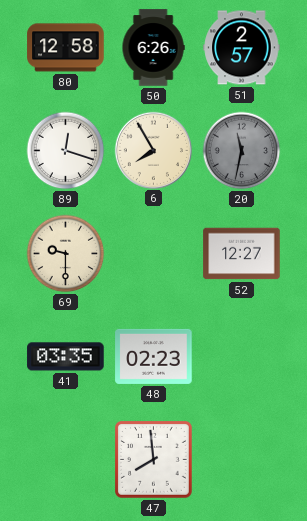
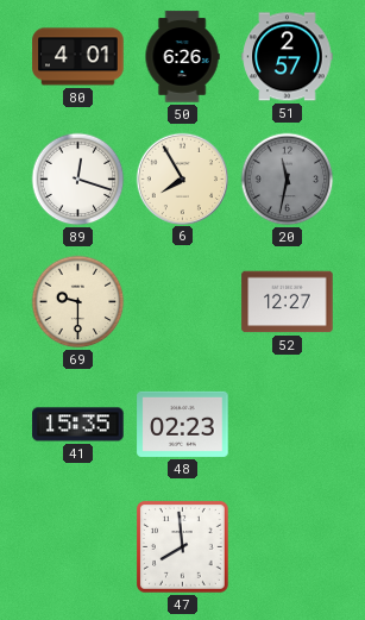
80: 12:58 -> 4:01
41: 03:35 -> 15:35
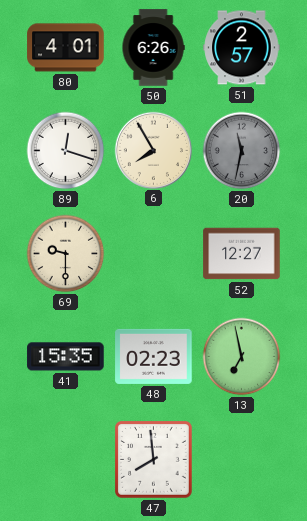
13: none -> 6:58
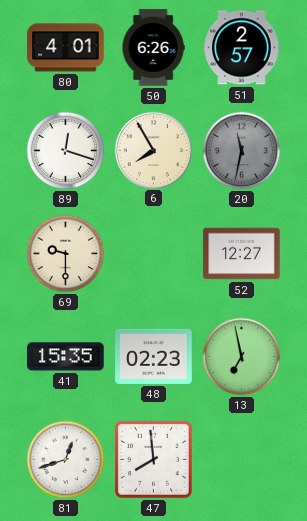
81: none -> 12:42
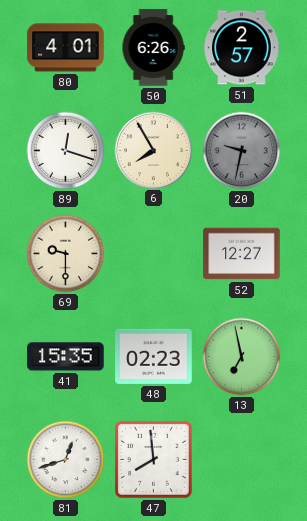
20: 11:32 -> 9:32
